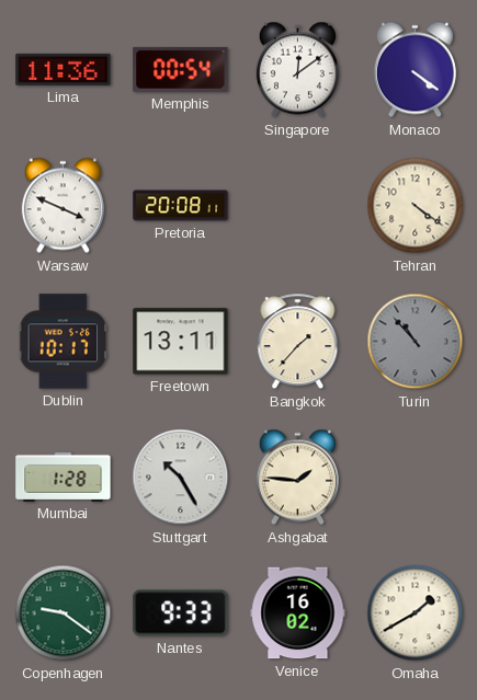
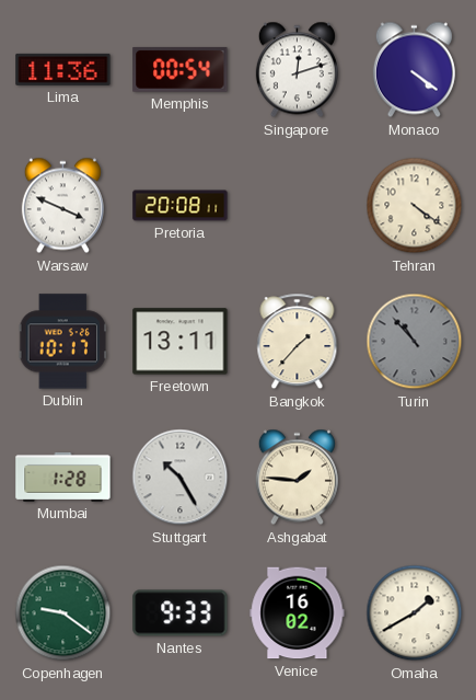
Singapore: 12:09 -> 12:12
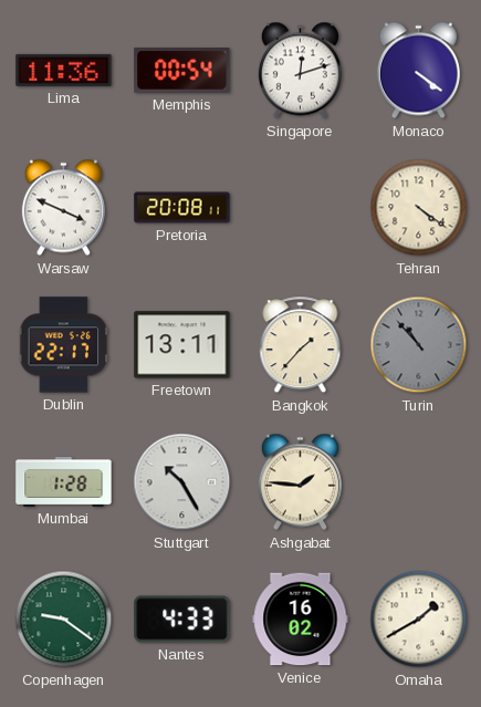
Dublin: 10:17 -> 22:17
Nantes: 9:33 -> 4:33
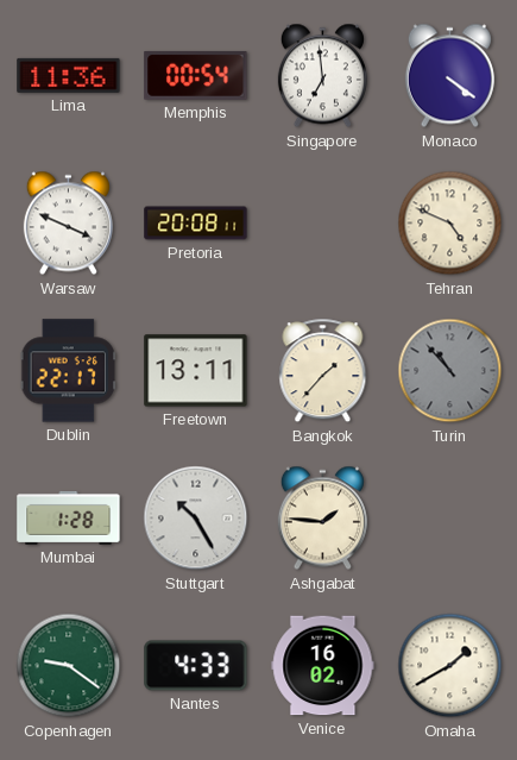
Singapore: 12:12 -> 6:59
Tehran: 4:21 -> 4:49
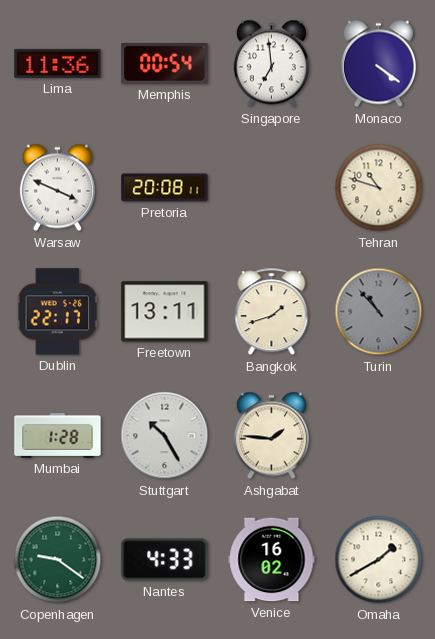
Tehran: 4:49 -> 10:48
Bangkok: 1:37 -> 1:42
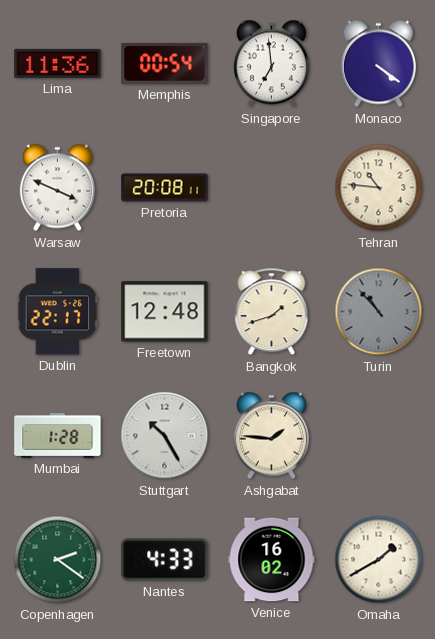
Tehran: 10:48 -> 10:46
Freetown: 13:11 -> 12:48
Copenhagen: 9:21 -> 2:21
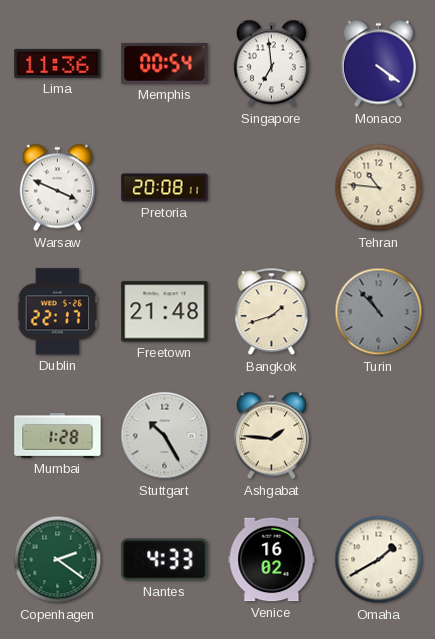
Freetown: 12:48 -> 21:48
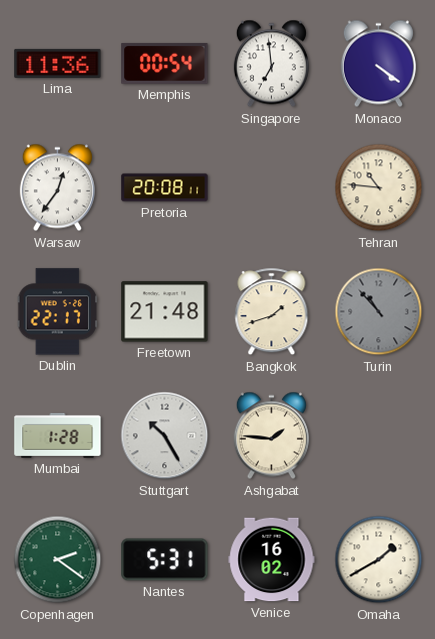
Warsaw: 3:49 -> 12:36
Nantes: 4:33 -> 5:31
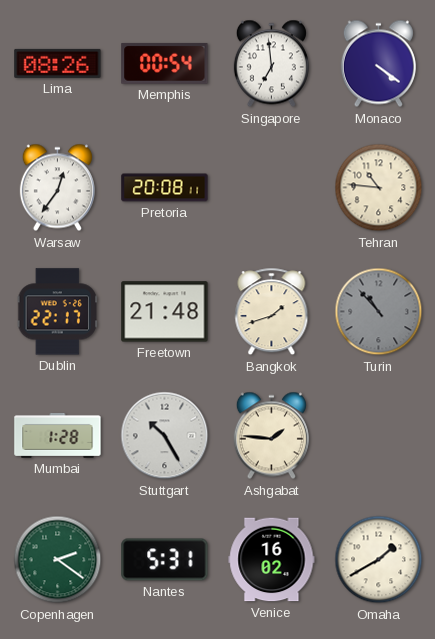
Lima: 11:36 -> 08:26
